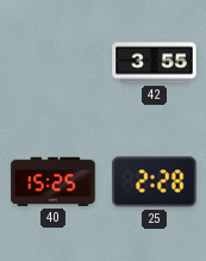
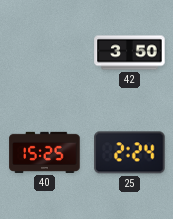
42: 3:55 -> 3:50
25: 2:28 -> 2:24
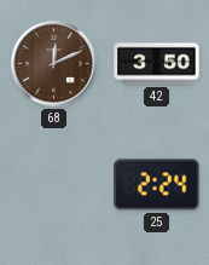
68: none -> 12:11
40: 15:25 -> none
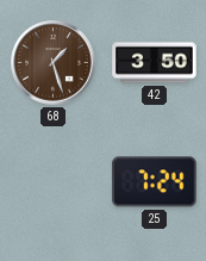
68: 12:11 -> 1:27
25: 2:24 -> 7:24
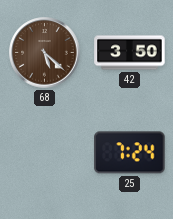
68: 1:27 -> 5:22
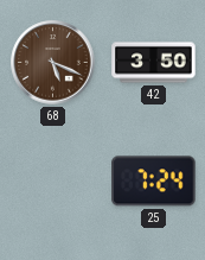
68: 5:22 -> 5:19
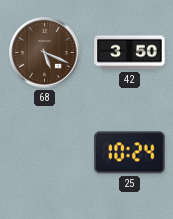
25: 7:24 -> 10:24
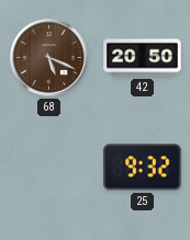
42: 3:50 -> 20:50
25: 10:24 -> 9:32
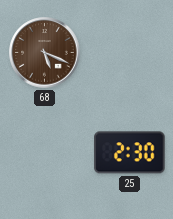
42: 20:50 -> none
25: 9:32 -> 2:30
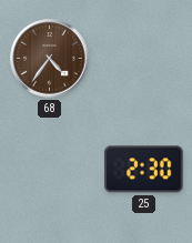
68: 5:19 -> 4:36
